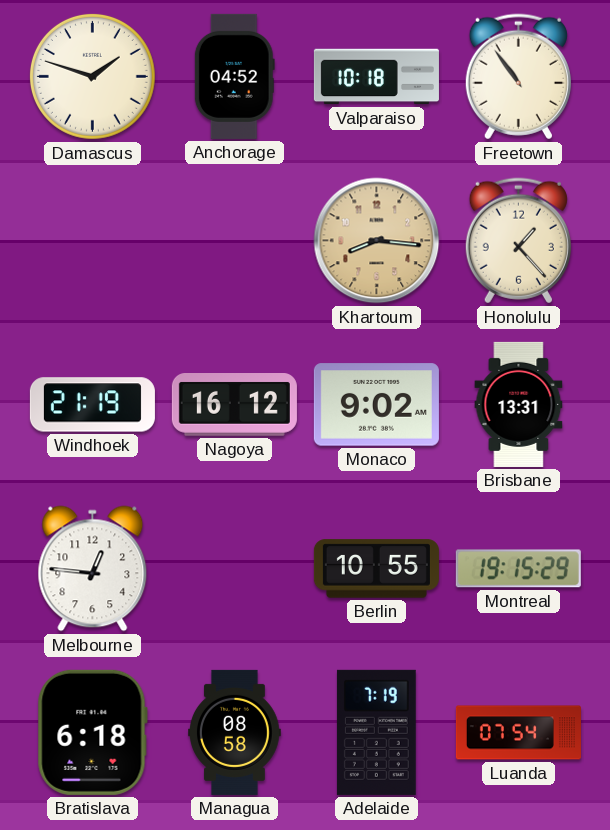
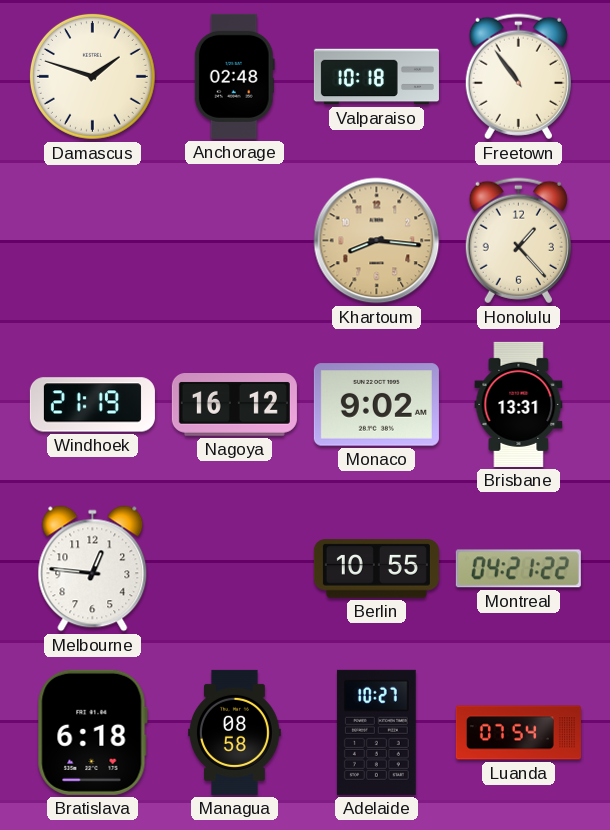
Anchorage: 04:52 -> 02:48
Montreal: 19:15 -> 04:21
Adelaide: 7:19 -> 10:27
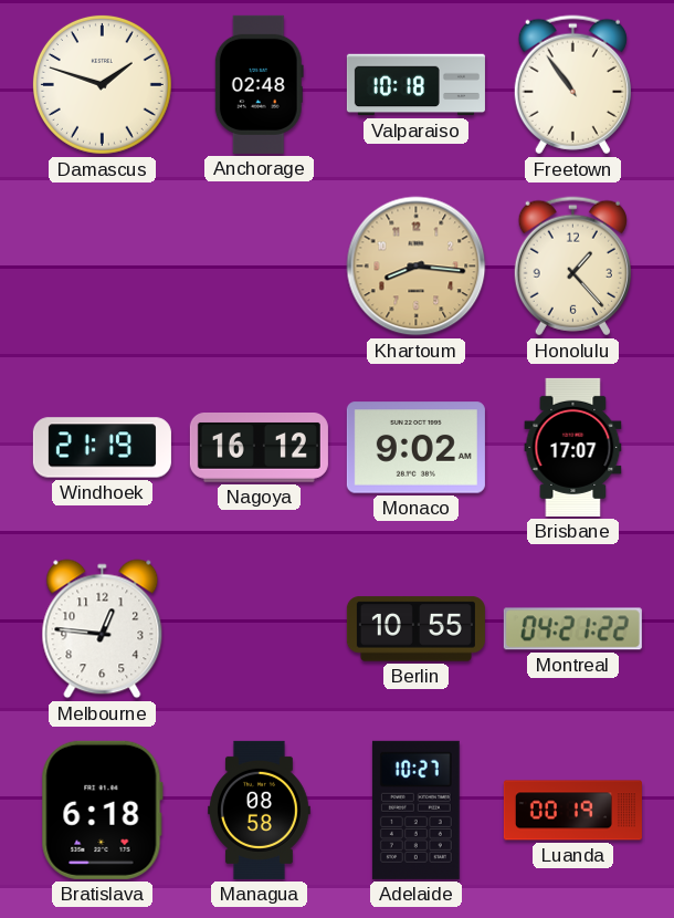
Brisbane: 13:31 -> 17:07
Luanda: 07:54 -> 00:19
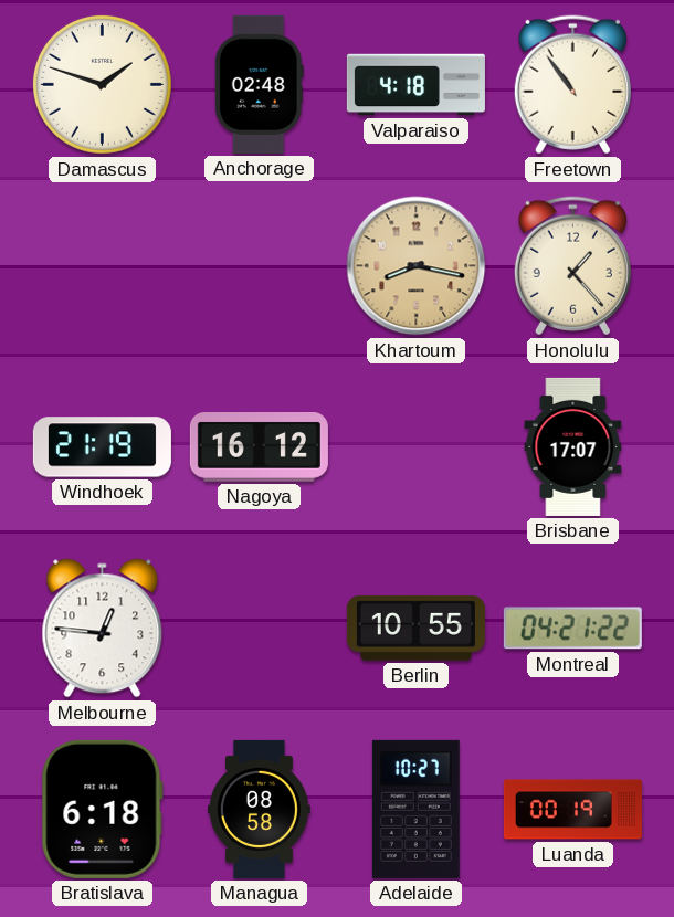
Valparaiso: 10:18 -> 4:18
Khartoum: 8:16 -> 8:17
Monaco: 9:02 -> none
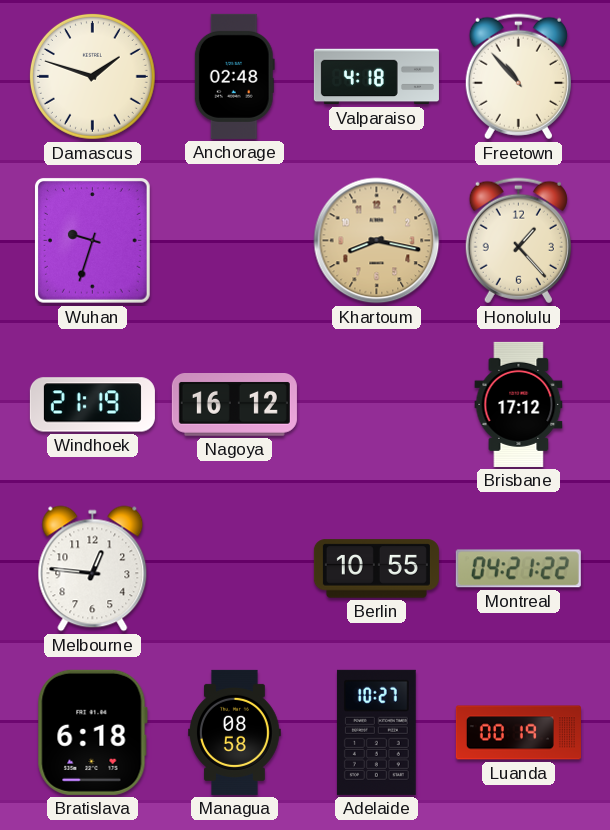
Freetown: 10:54 -> 10:53
Wuhan: none -> 9:33
Brisbane: 17:07 -> 17:12
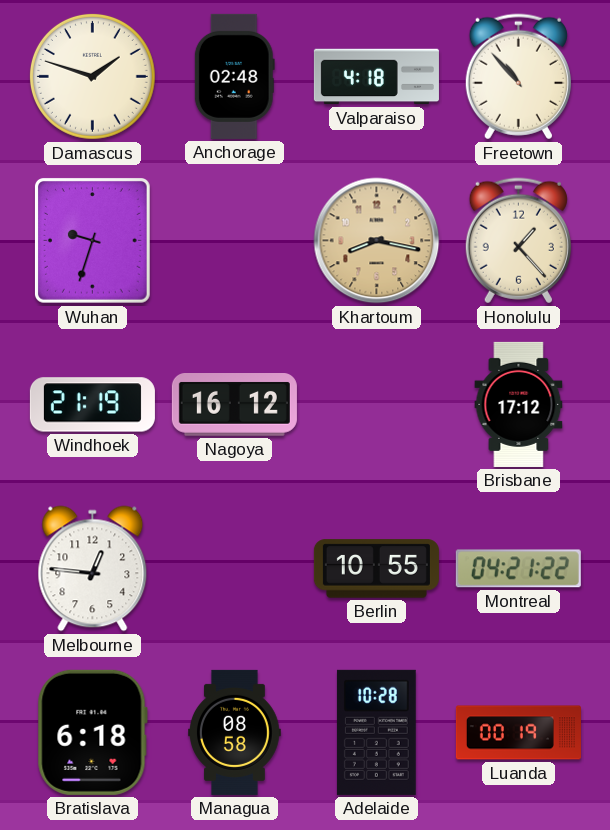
Adelaide: 10:27 -> 10:28
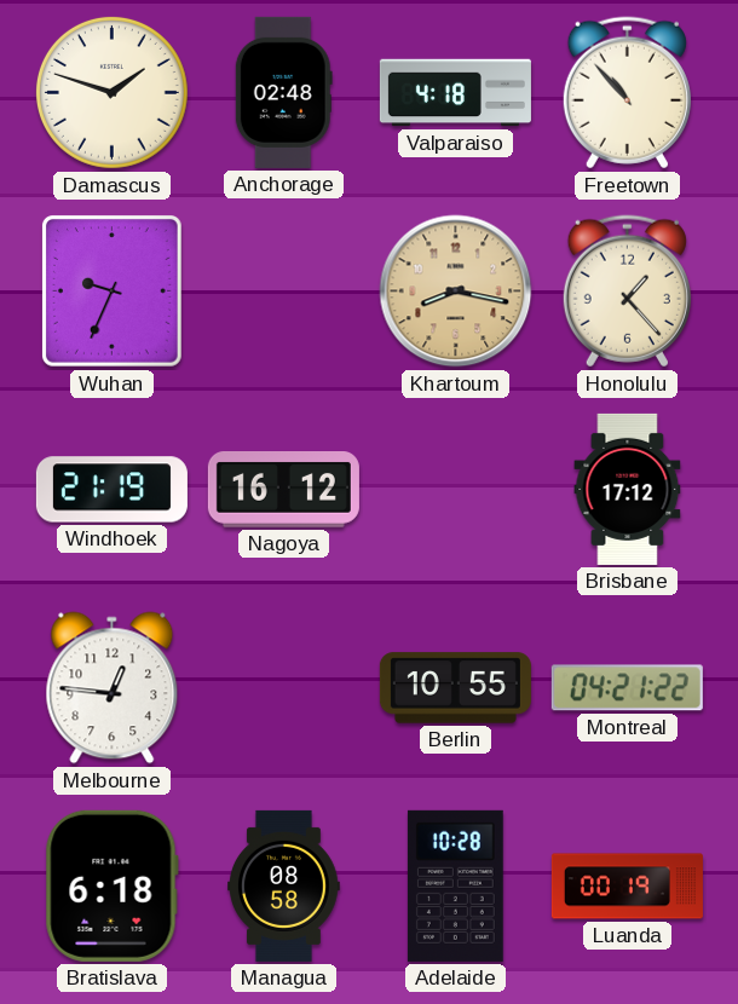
Wuhan: 9:33 -> 9:34
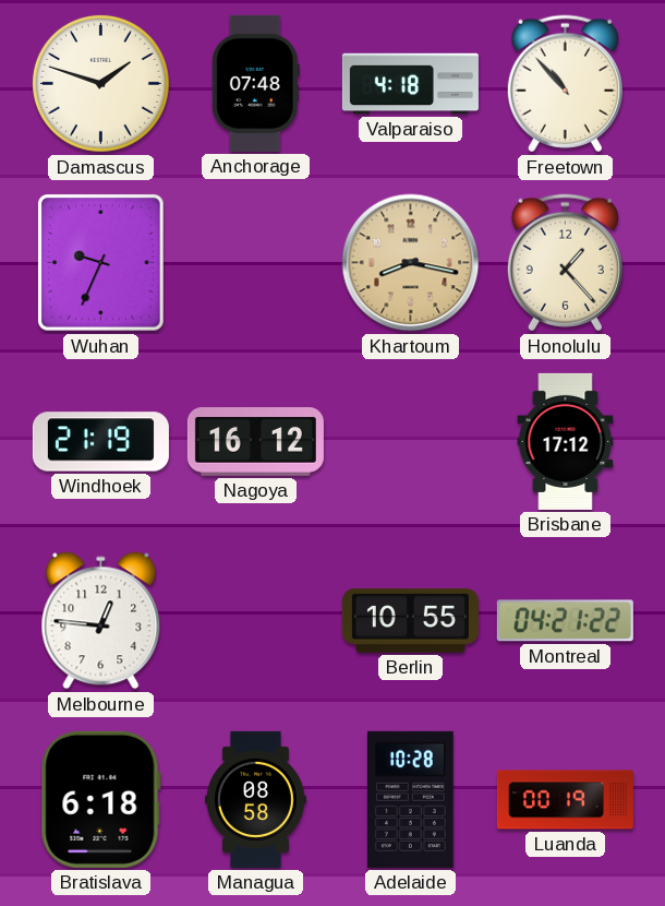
Anchorage: 02:48 -> 07:48
